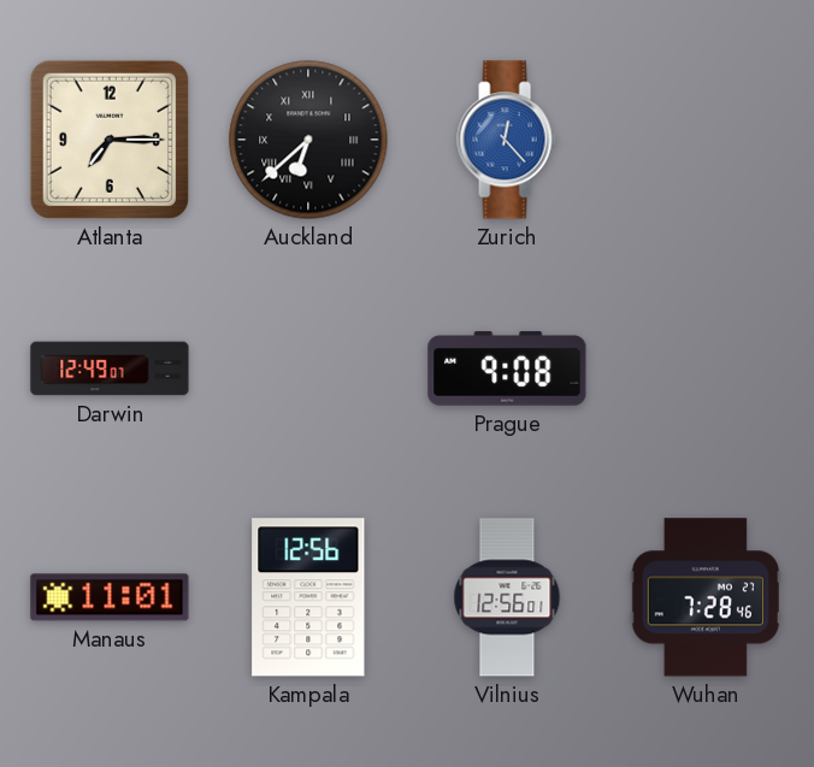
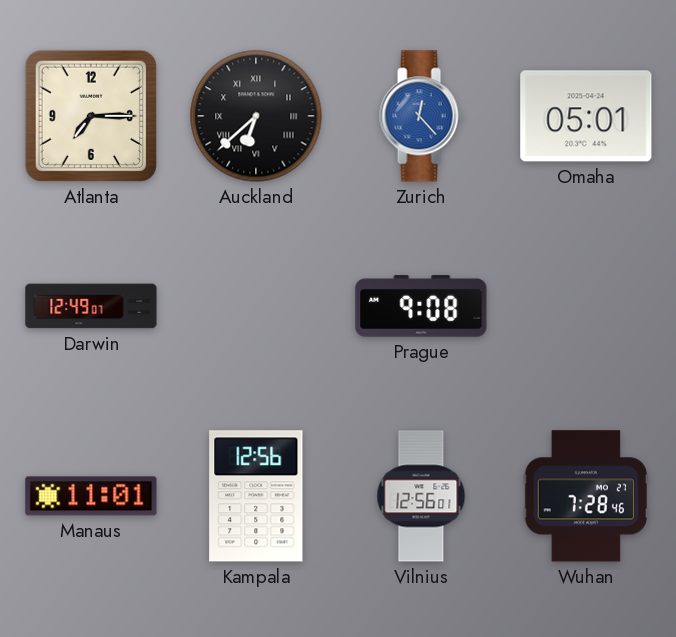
Omaha: none -> 05:01
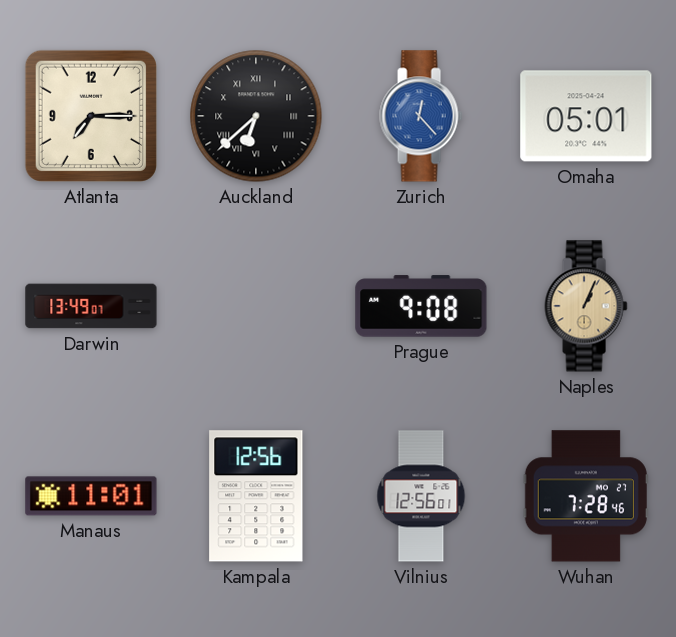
Darwin: 12:49 -> 13:49
Naples: none -> 1:04
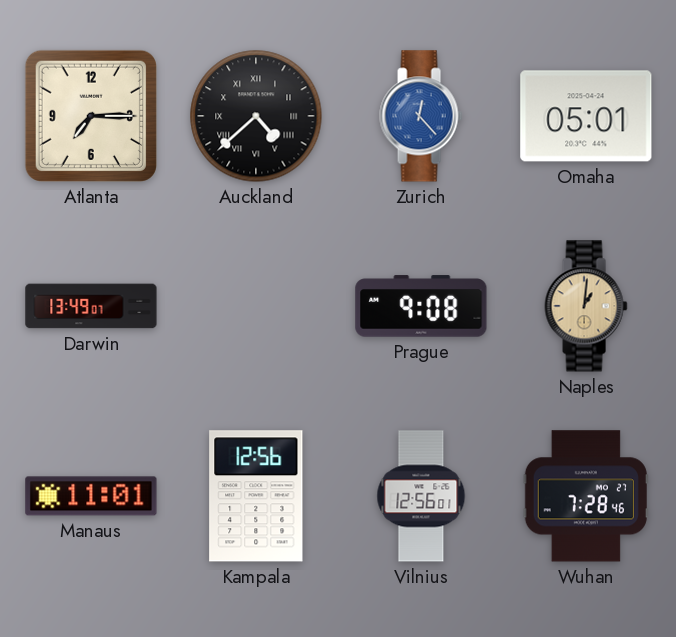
Auckland: 6:38 -> 4:38
Naples: 1:04 -> 1:01
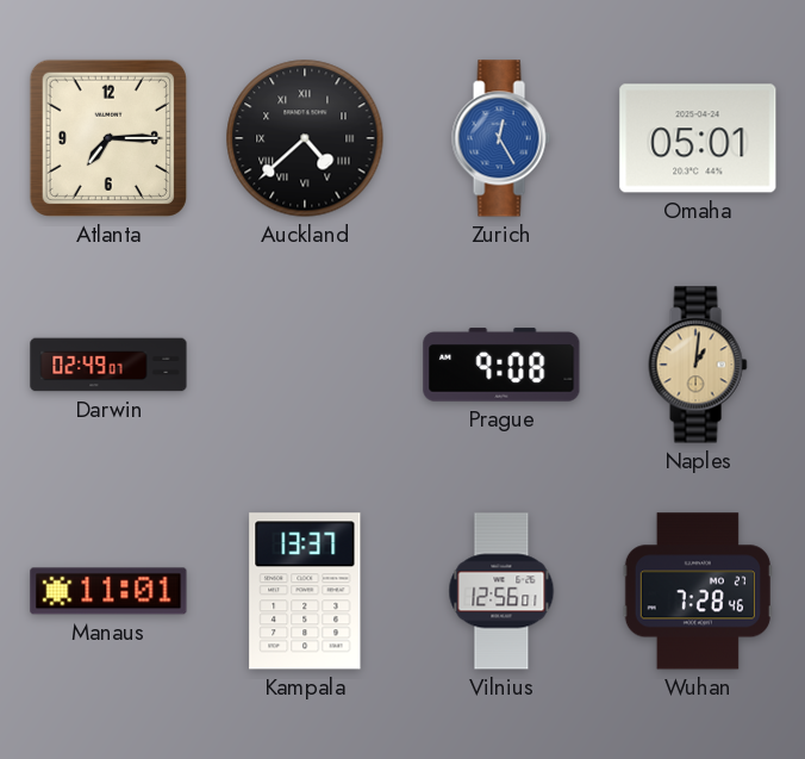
Zurich: 12:23 -> 12:25
Darwin: 13:49 -> 02:49
Kampala: 12:56 -> 13:37
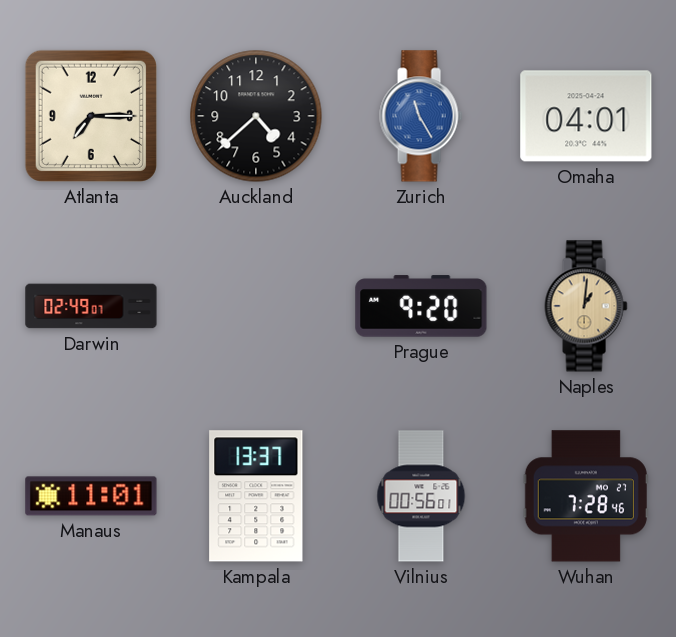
Auckland numerals: Roman -> Arabic
Zurich: 12:25 -> 11:25
Omaha: 05:01 -> 04:01
Prague: 9:08 -> 9:20
Vilnius: 12:56 -> 00:56
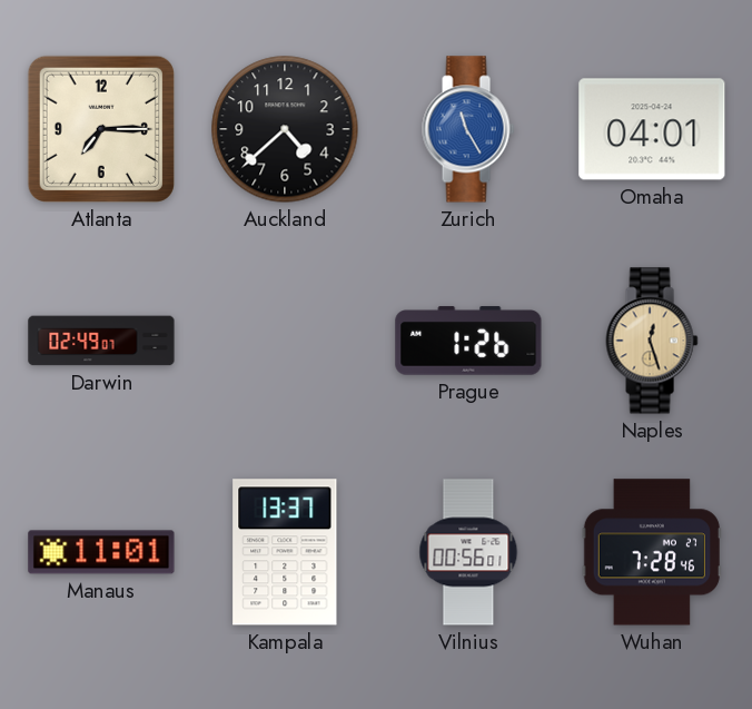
Prague: 9:20 -> 1:26
Naples: 1:01 -> 12:27
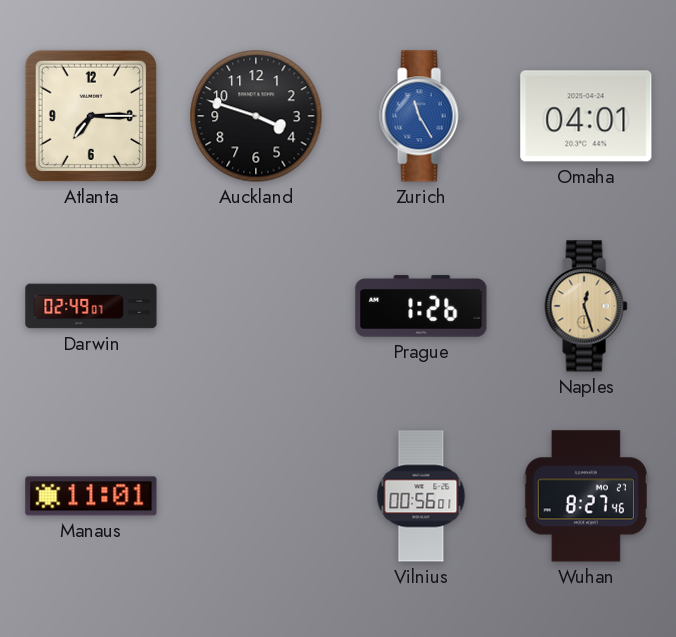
Auckland: 4:38 -> 3:48
Kampala: 13:37 -> none
Wuhan: 7:28 -> 8:27
